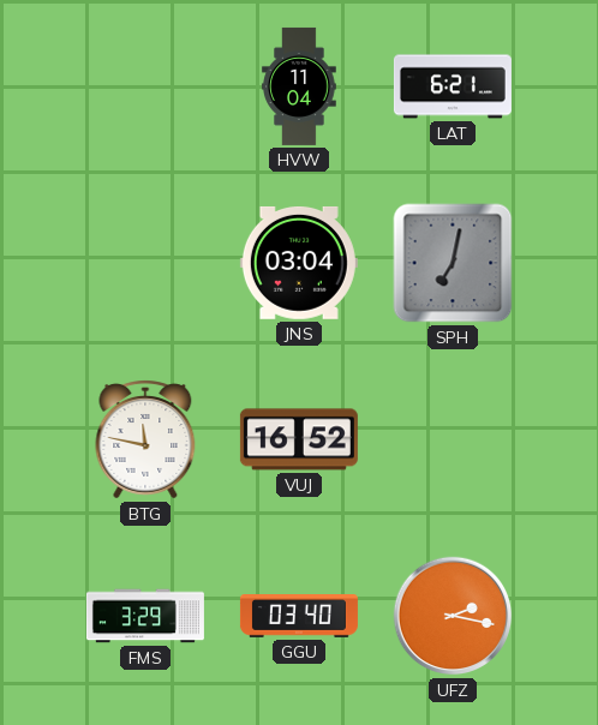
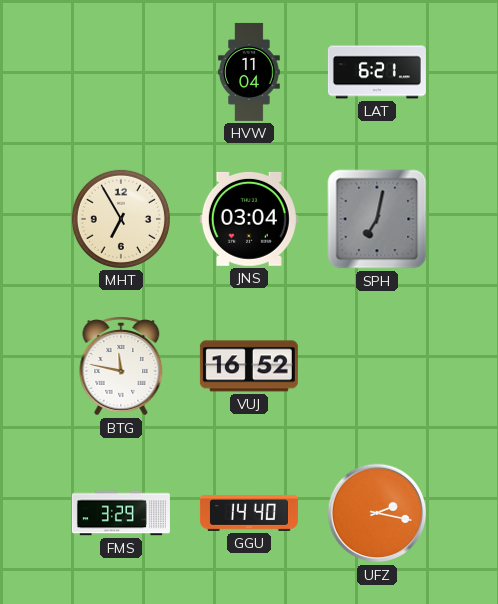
MHT: none -> 6:55
GGU: 03:40 -> 14:40
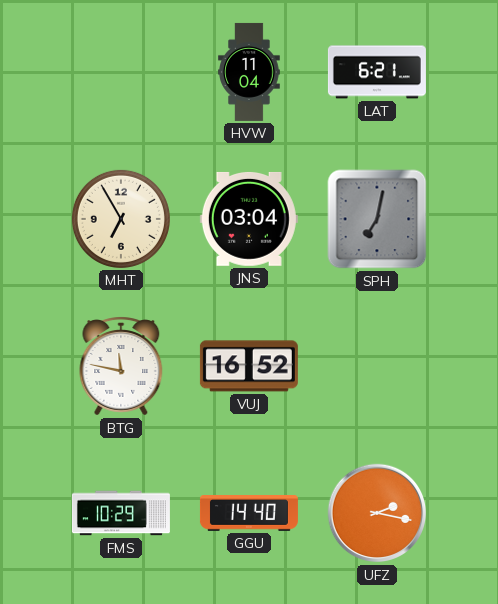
FMS: 3:29 -> 10:29
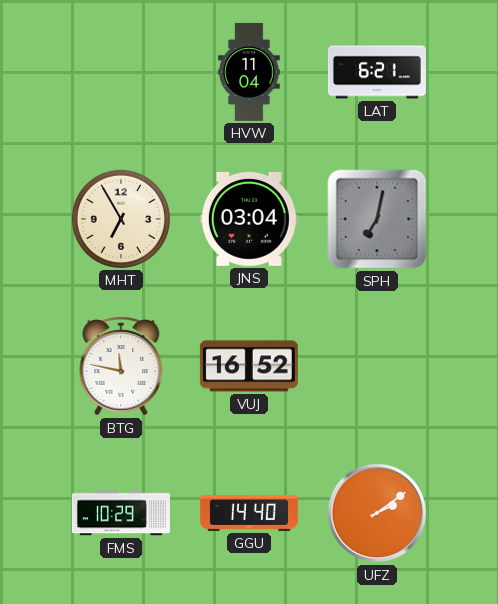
UFZ: 2:17 -> 2:09
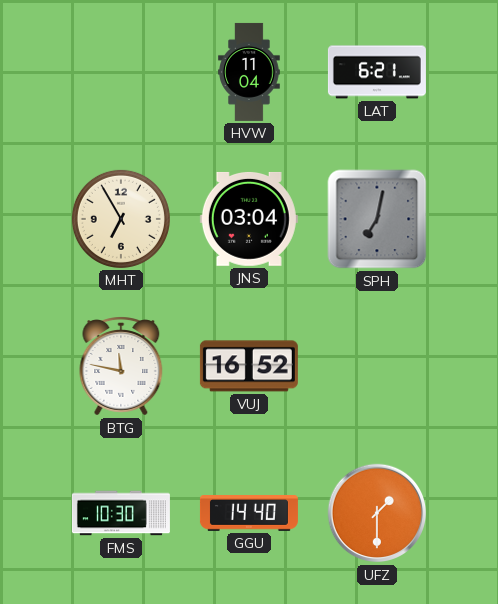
FMS: 10:29 -> 10:30
UFZ: 2:09 -> 1:30
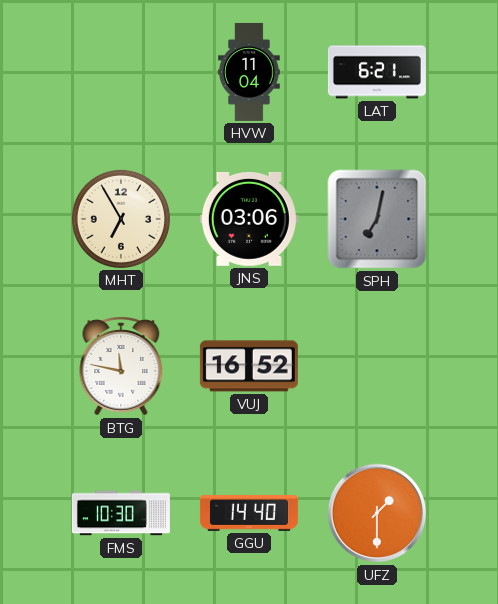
JNS: 03:04 -> 03:06
